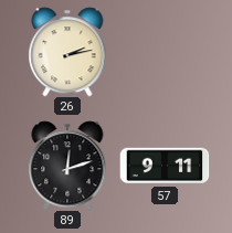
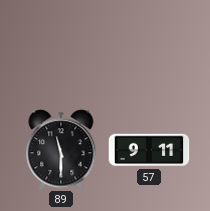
26: 2:13 -> none
89: 12:12 -> 11:30
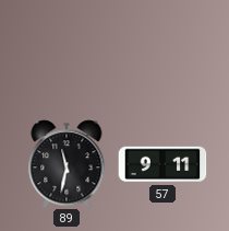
89: 11:30 -> 11:32
